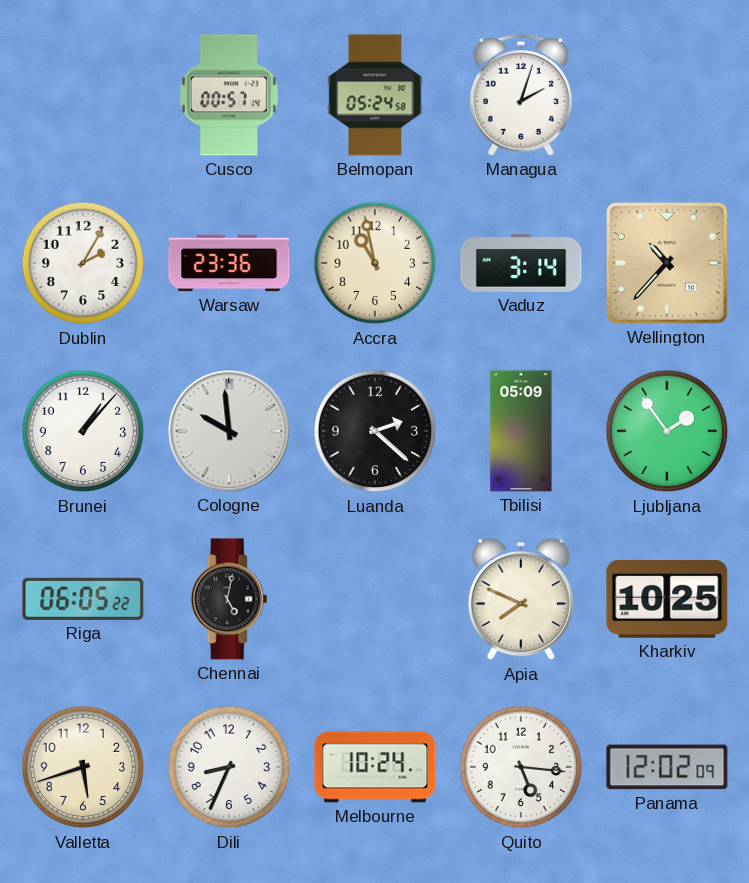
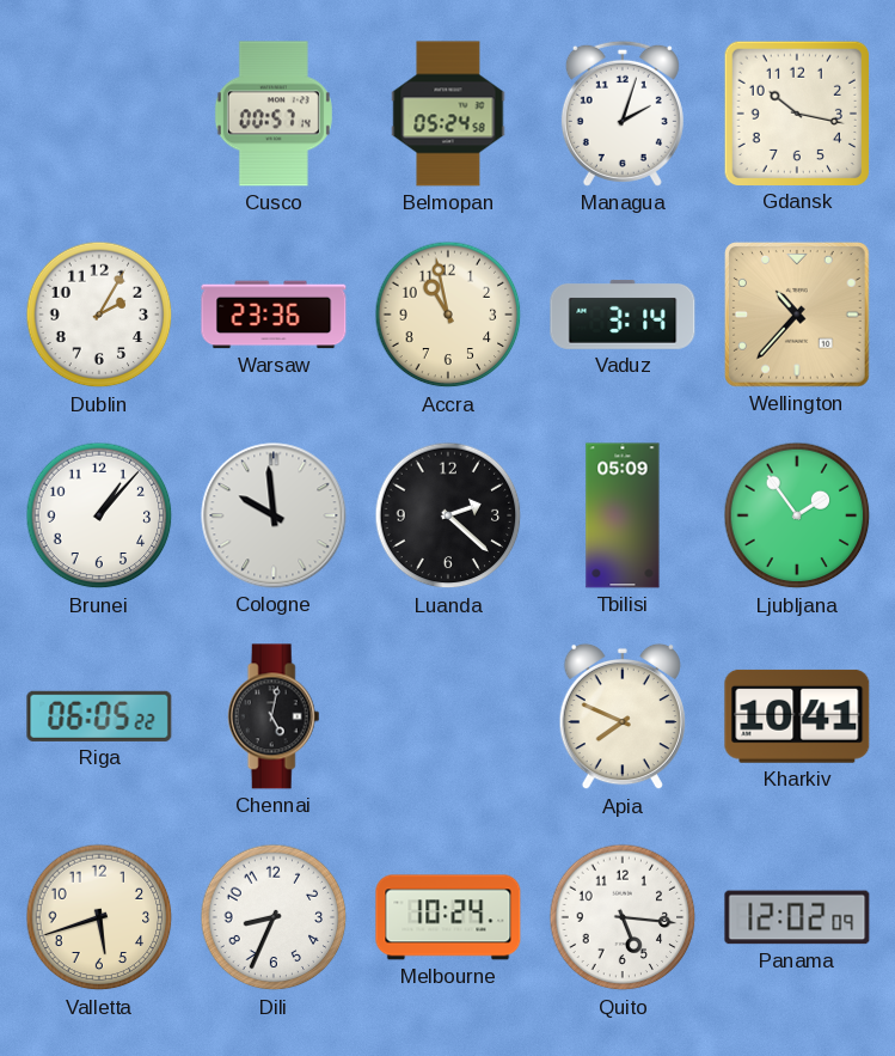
Gdansk: none -> 10:17
Kharkiv: 10:25 -> 10:41
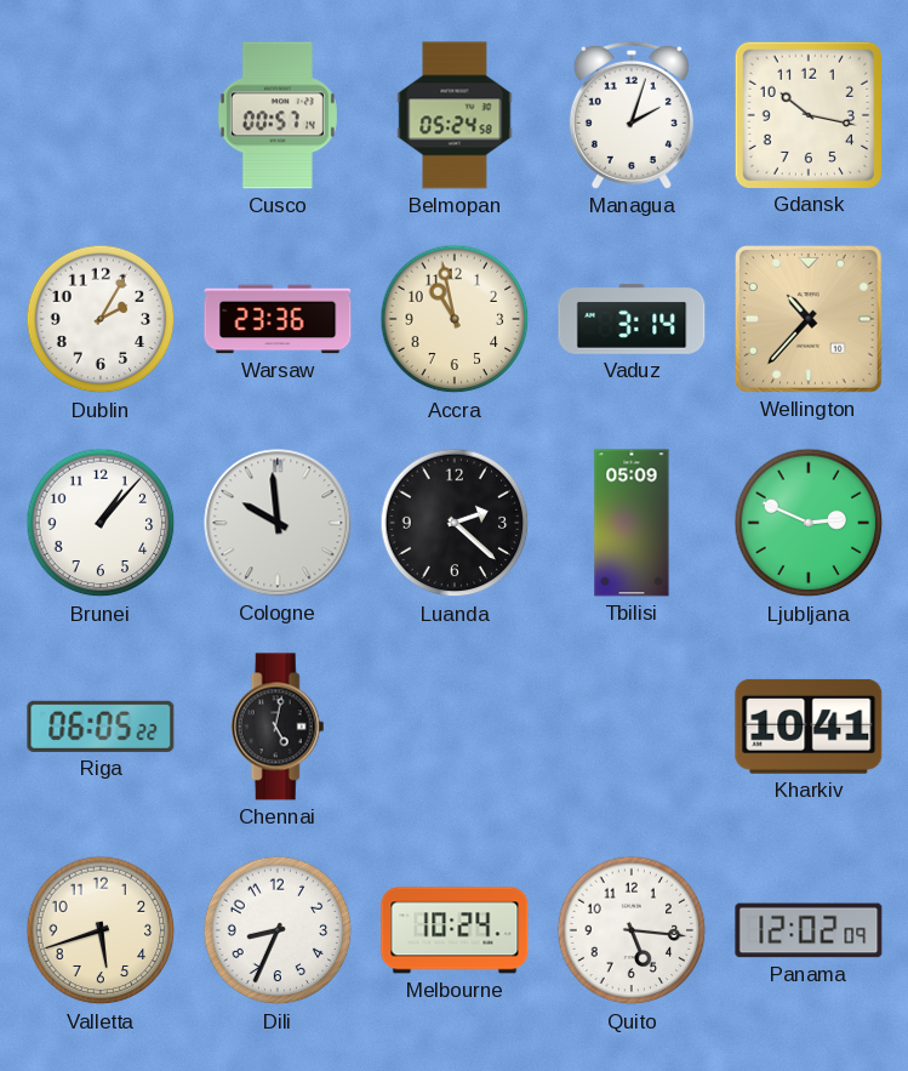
Ljubljana: 1:54 -> 2:49
Apia: 7:49 -> none
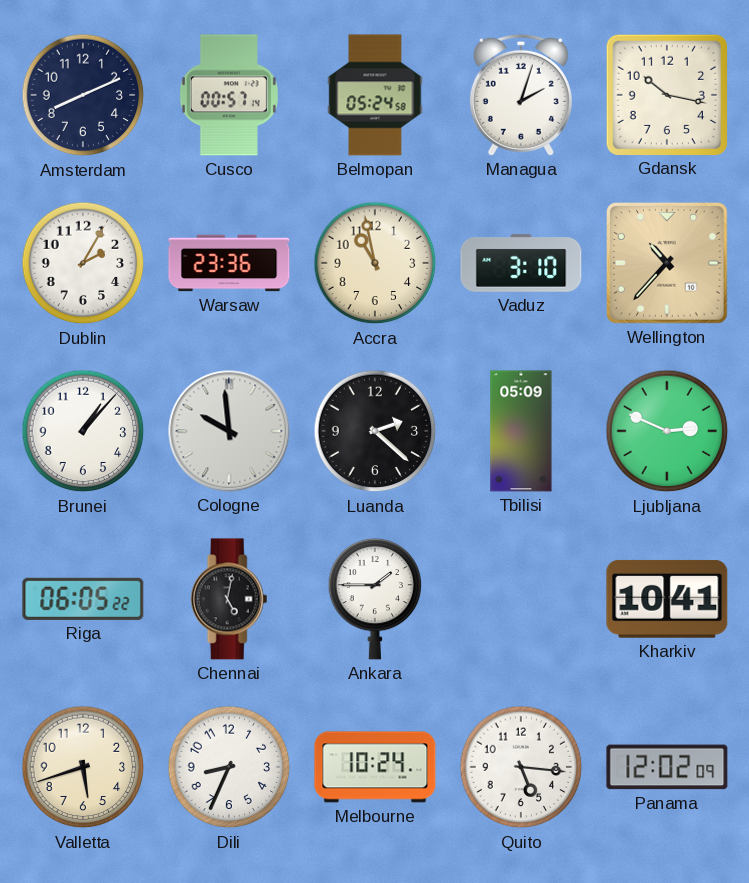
Amsterdam: none -> 8:11
Vaduz: 3:14 -> 3:10
Ankara: none -> 1:45
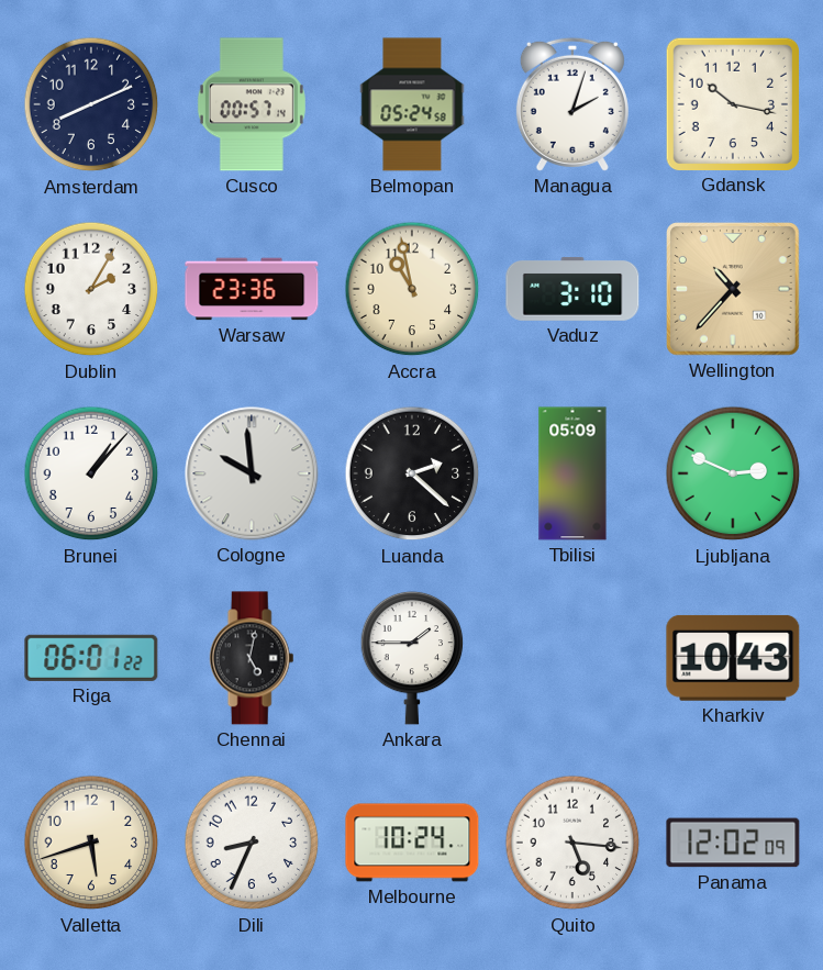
Riga: 06:05 -> 06:01
Kharkiv: 10:41 -> 10:43
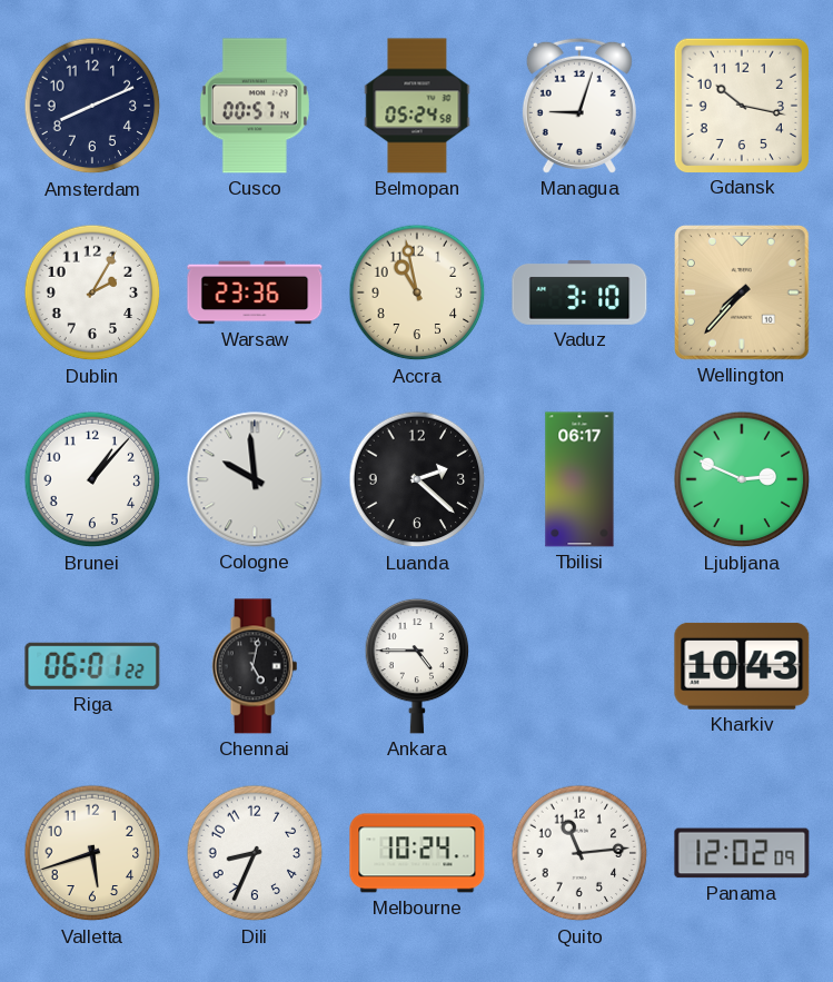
Managua: 2:03 -> 9:03
Wellington: 10:37 -> 7:37
Tbilisi: 05:09 -> 06:17
Ankara: 1:45 -> 4:45
Quito: 5:16 -> 11:14
